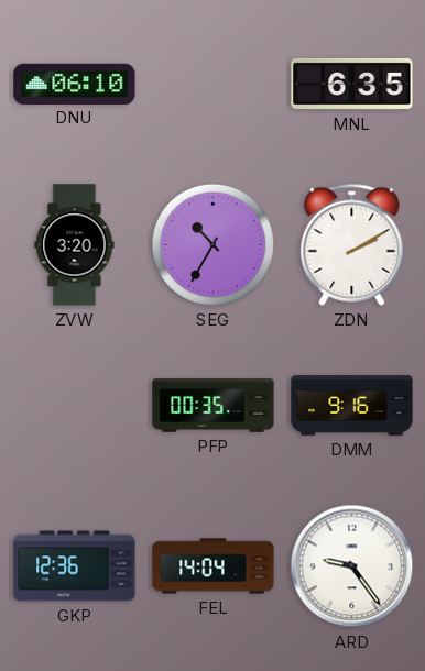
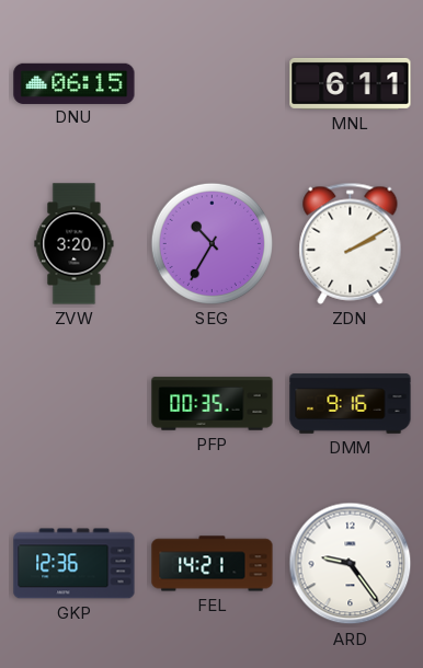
DNU: 06:10 -> 06:15
MNL: 6:35 -> 6:11
FEL: 14:04 -> 14:21
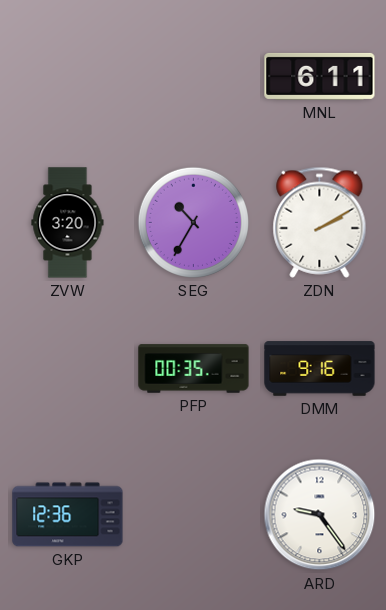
DNU: 06:15 -> none
FEL: 14:21 -> none
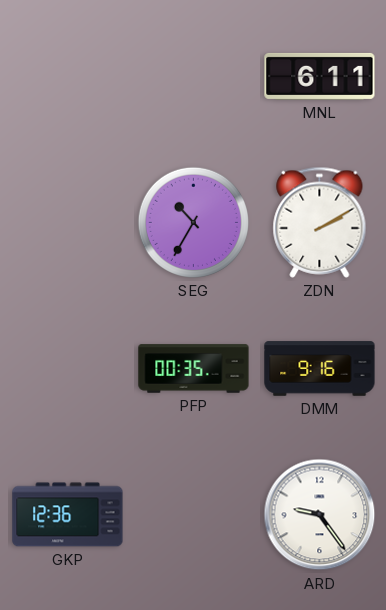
ZVW: 3:20 -> none
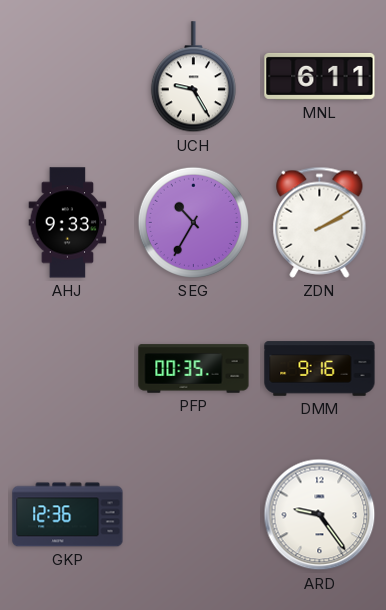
UCH: none -> 9:25
AHJ: none -> 9:33
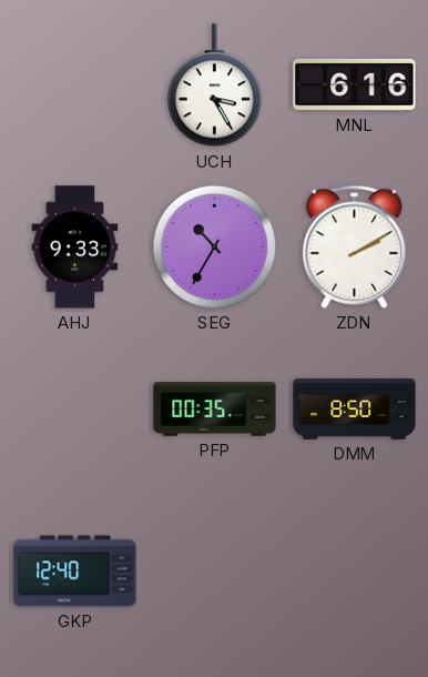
UCH: 9:25 -> 3:25
MNL: 6:11 -> 6:16
DMM: 9:16 -> 8:50
GKP: 12:36 -> 12:40
ARD: 9:24 -> none
